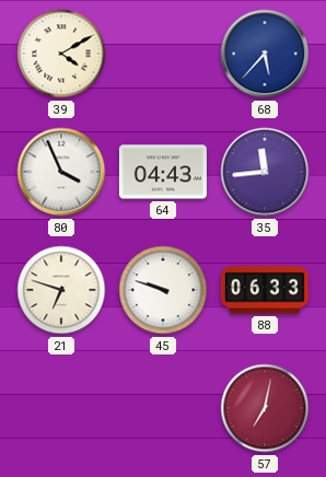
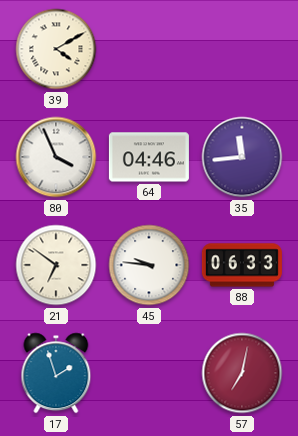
68: 5:37 -> none
64: 04:43 -> 04:46
21: 6:48 -> 6:51
45: 9:48 -> 9:46
17: none -> 1:57
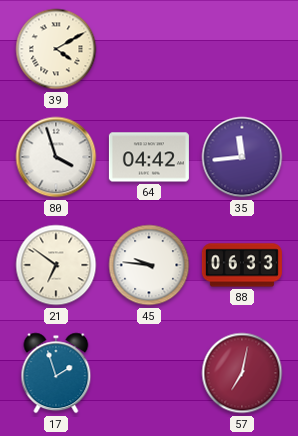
80: 3:56 -> 3:57
64: 04:46 -> 04:42
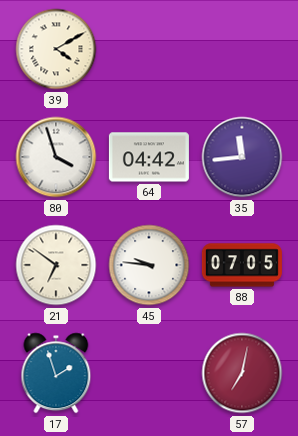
88: 06:33 -> 07:05
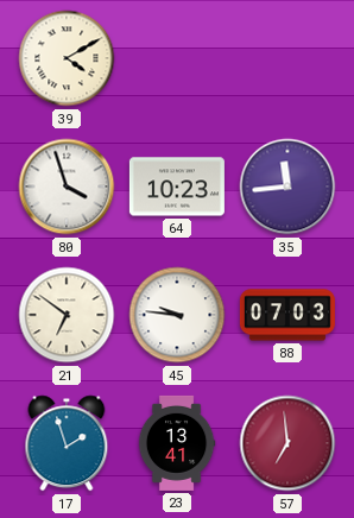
64: 04:42 -> 10:23
88: 07:05 -> 07:03
23: none -> 13:41
57: 7:02 -> 6:59
